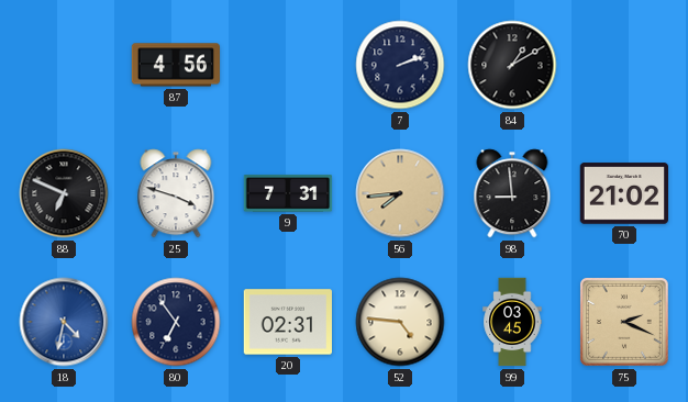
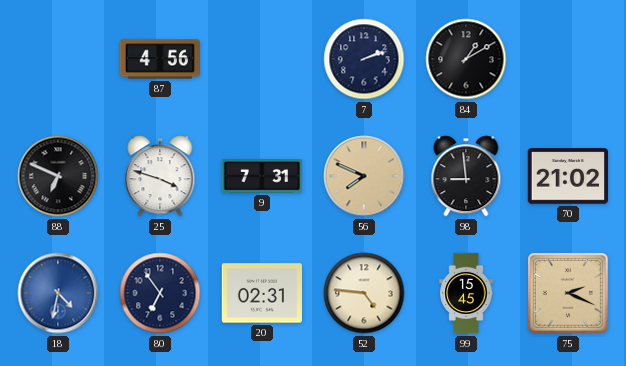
56: 7:44 -> 7:49
99: 03:45 -> 15:45
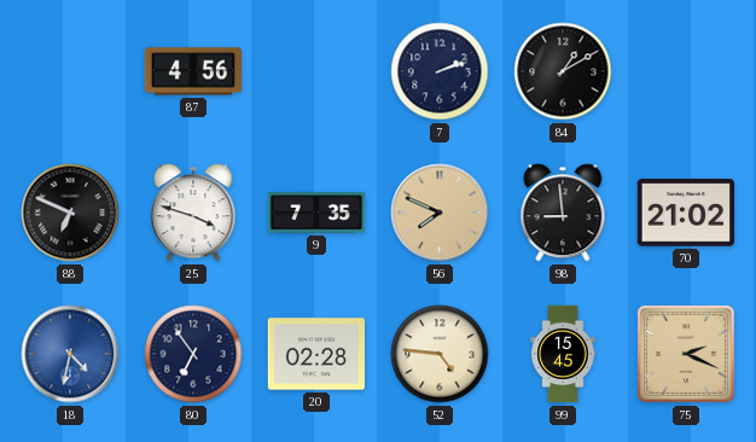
9: 7:31 -> 7:35
20: 02:31 -> 02:28
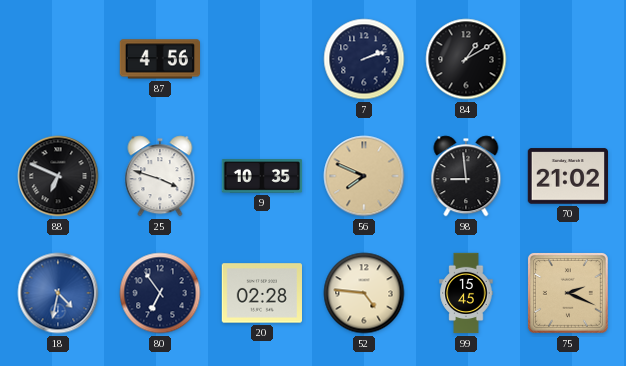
9: 7:35 -> 10:35
